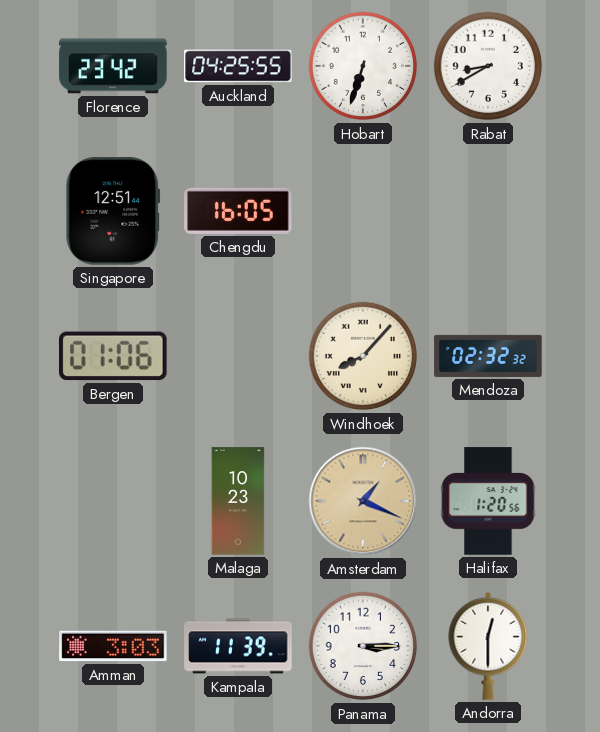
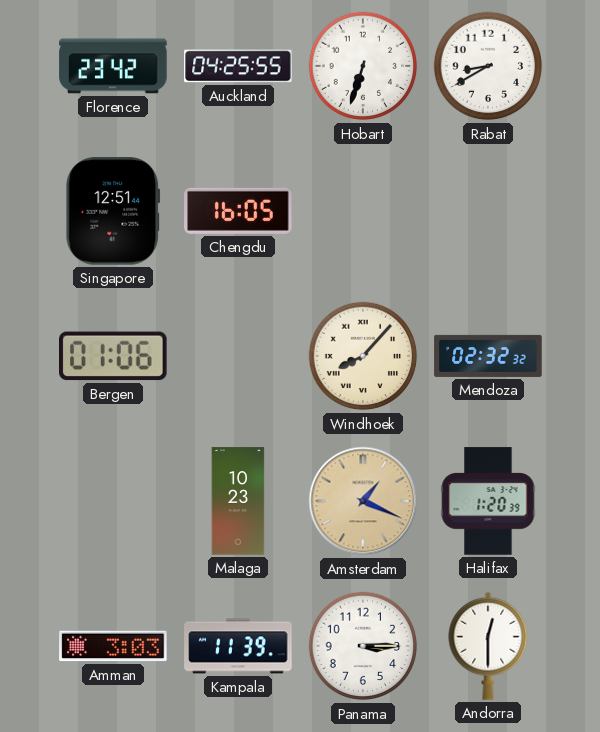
Halifax: 1:20:56 -> 1:20:39
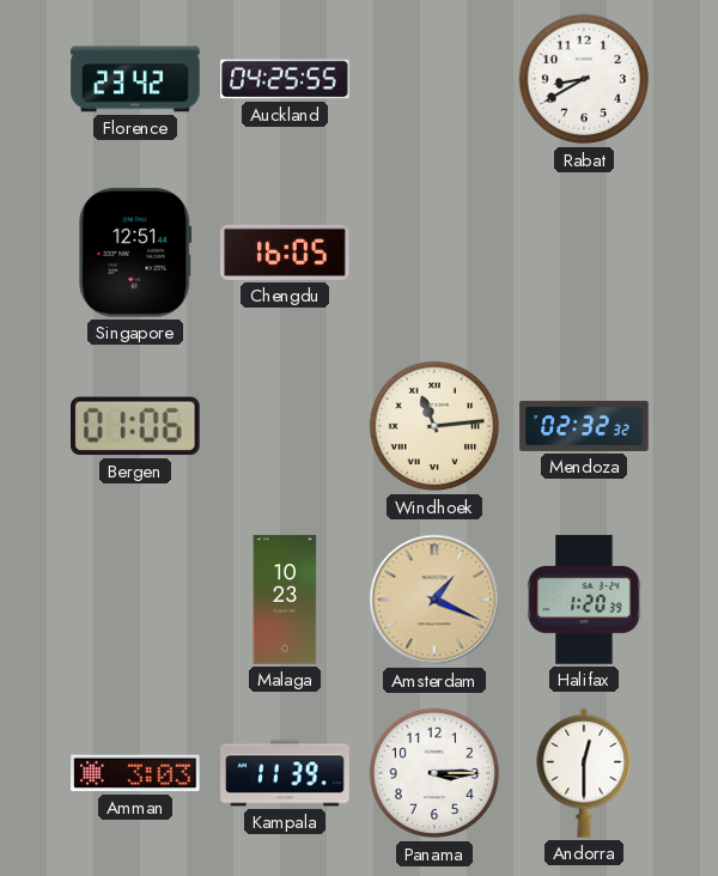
Hobart: 6:33 -> none
Windhoek: 8:07 -> 11:14
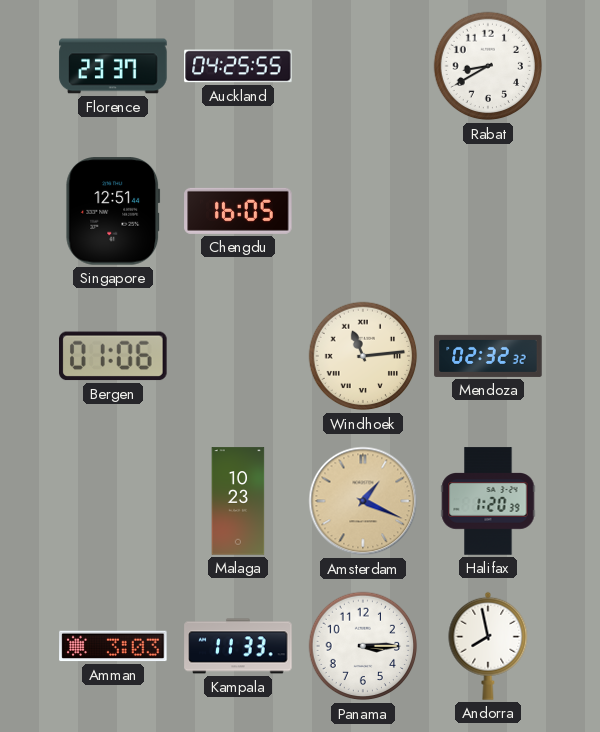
Florence: 23:42 -> 23:37
Kampala: 11:39 -> 11:33
Andorra: 12:30 -> 7:58
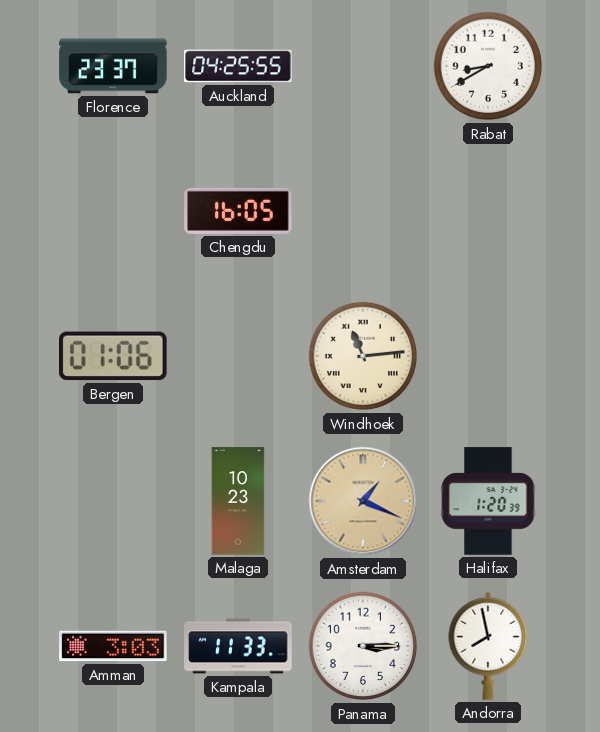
Singapore: 12:51 -> none
Mendoza: 02:32 -> none
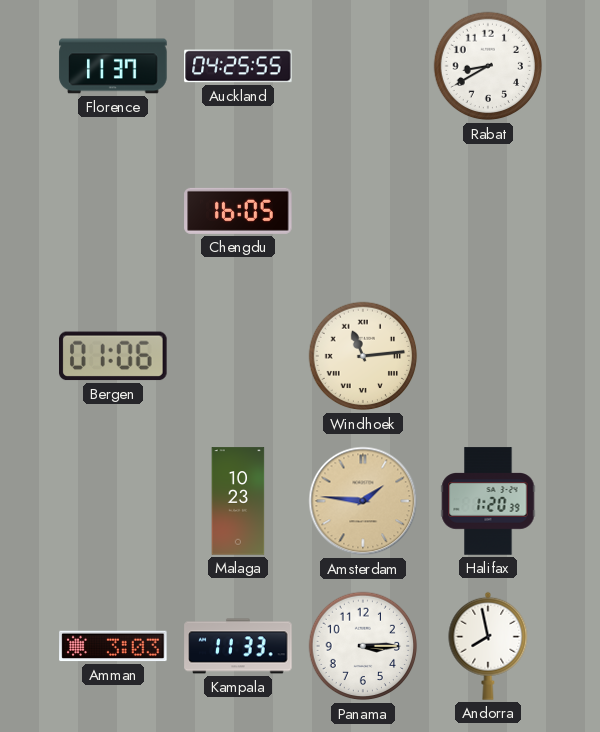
Florence: 23:37 -> 11:37
Amsterdam: 1:19 -> 1:46
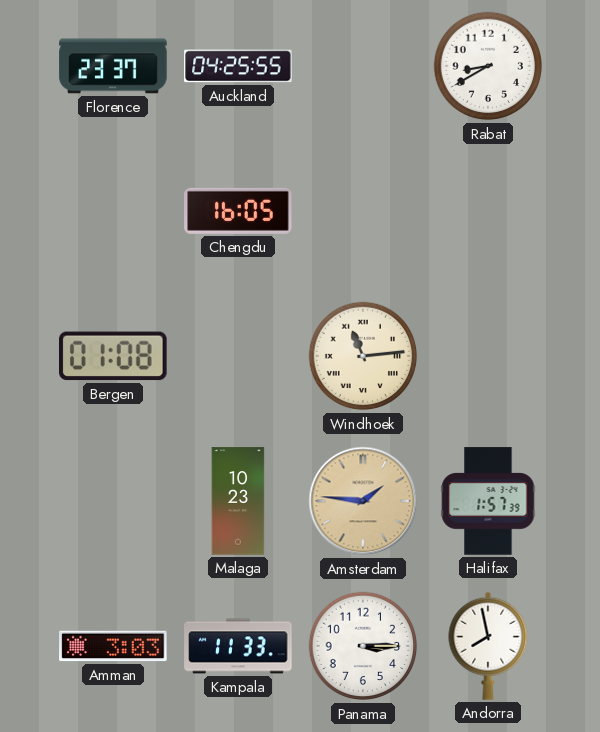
Florence: 11:37 -> 23:37
Bergen: 01:06 -> 01:08
Halifax: 1:20 -> 1:57
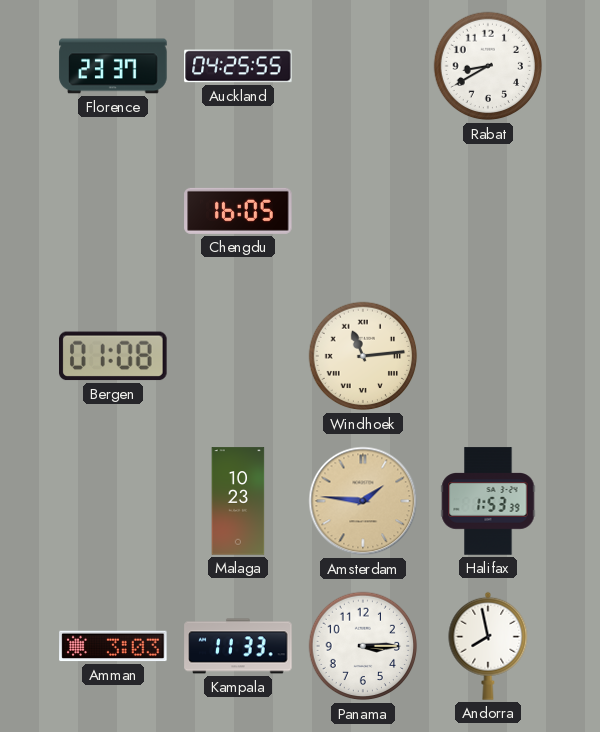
Halifax: 1:57 -> 1:53
